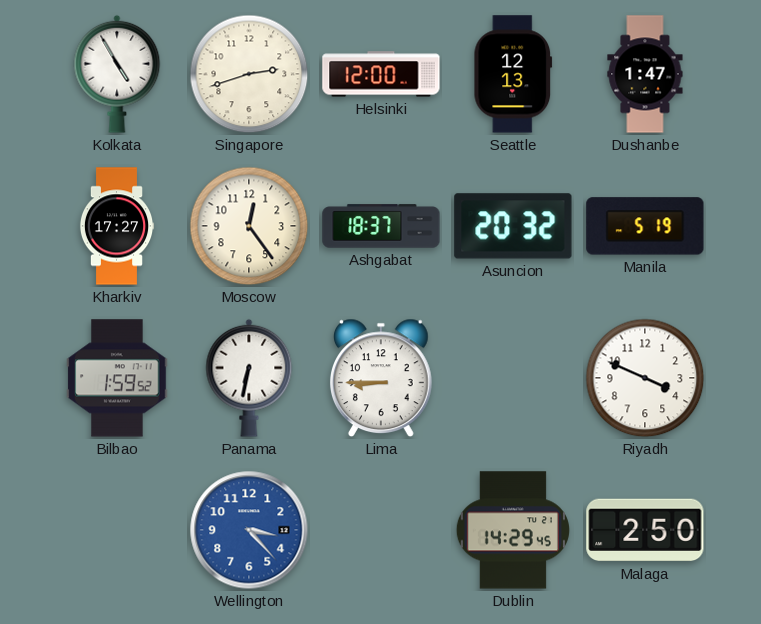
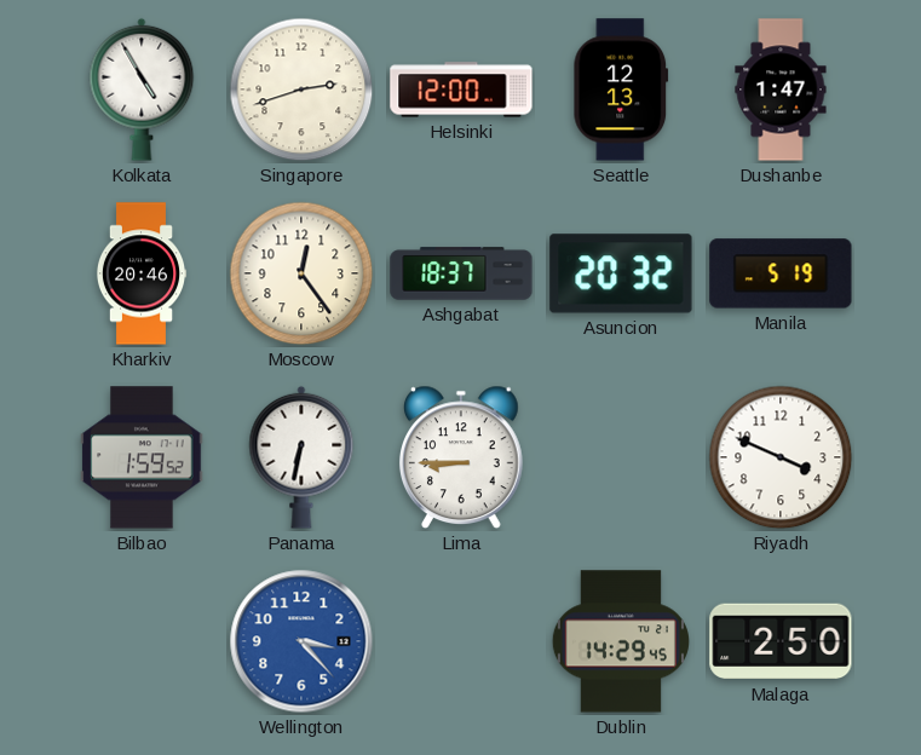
Kharkiv: 17:27 -> 20:46
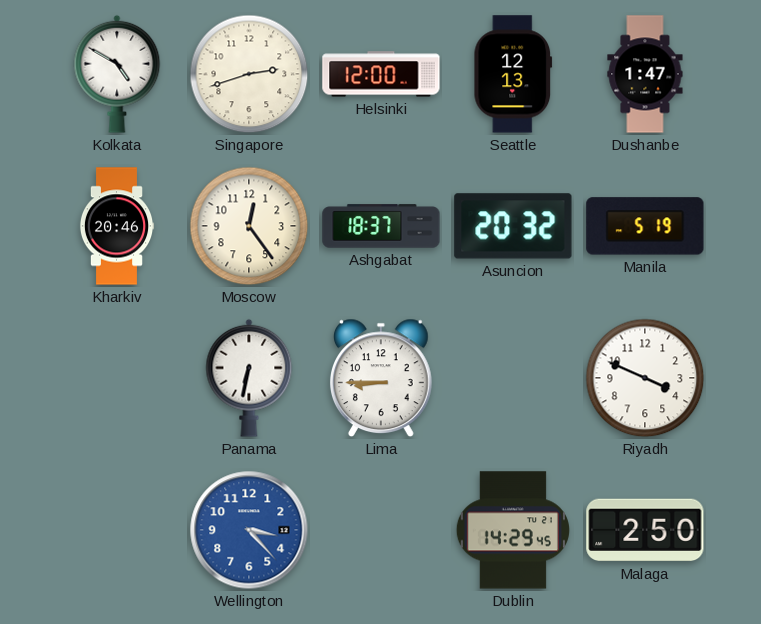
Kolkata: 4:55 -> 4:50
Bilbao: 1:59 -> none
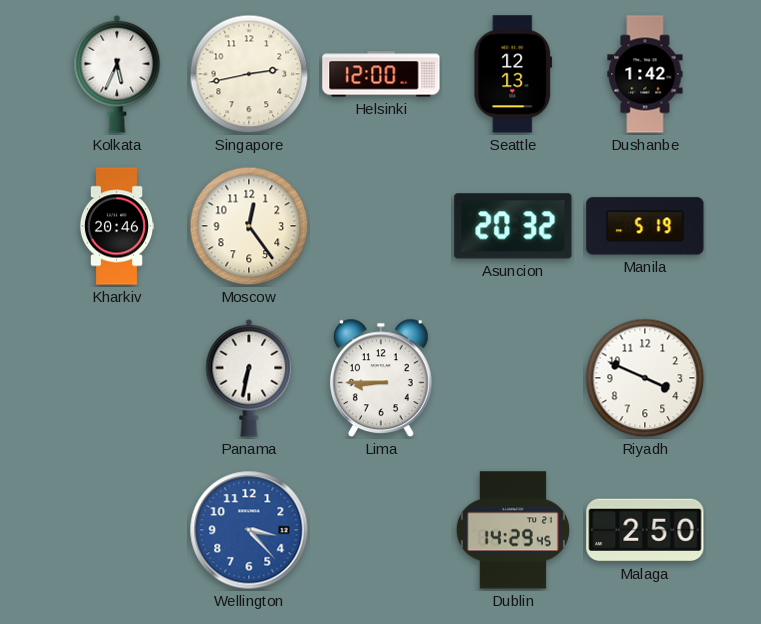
Kolkata: 4:50 -> 5:34
Singapore: 2:42 -> 2:43
Dushanbe: 1:47 -> 1:42
Ashgabat: 18:37 -> none
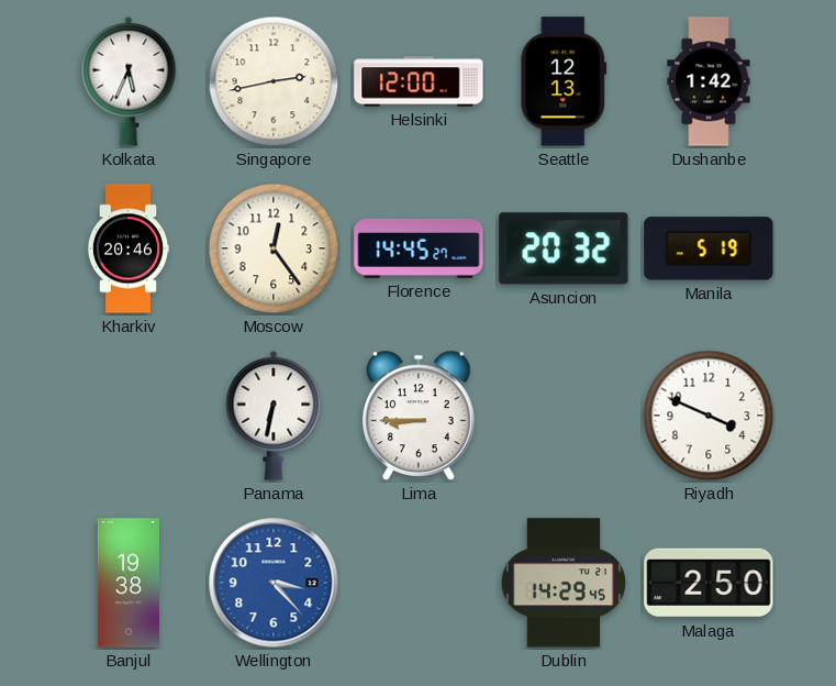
Florence: none -> 14:45
Banjul: none -> 19:38
